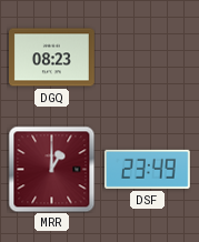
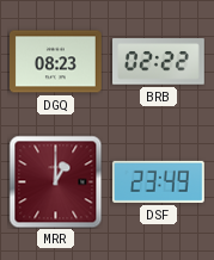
BRB: none -> 02:22
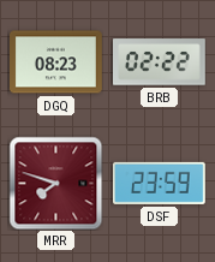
MRR: 1:00 -> 7:48
DSF: 23:49 -> 23:59
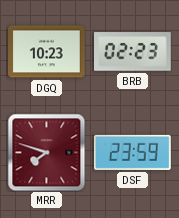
DGQ: 08:23 -> 10:23
BRB: 02:22 -> 02:23
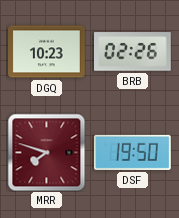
BRB: 02:23 -> 02:26
DSF: 23:59 -> 19:50
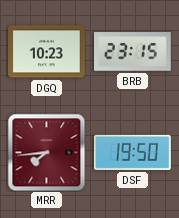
BRB: 02:26 -> 23:15
MRR: 7:48 -> 7:44
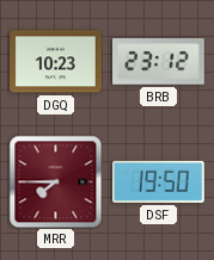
BRB: 23:15 -> 23:12
MRR: 7:44 -> 7:45
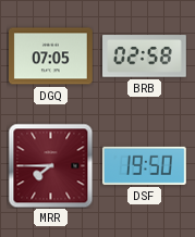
DGQ: 10:23 -> 07:05
BRB: 23:12 -> 02:58
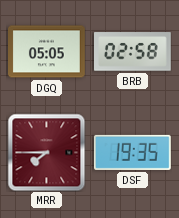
DGQ: 07:05 -> 05:05
DSF: 19:50 -> 19:35
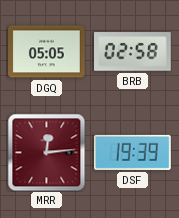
MRR: 7:45 -> 12:14
DSF: 19:35 -> 19:39
